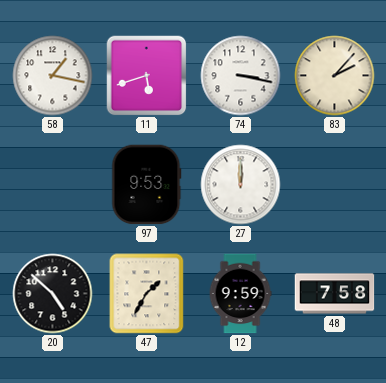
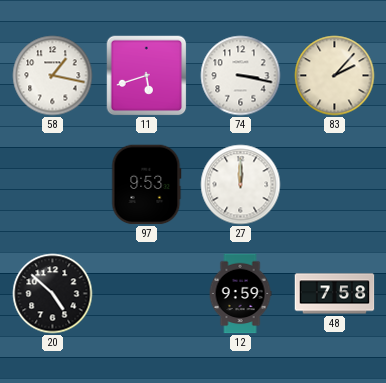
47: 1:35 -> none
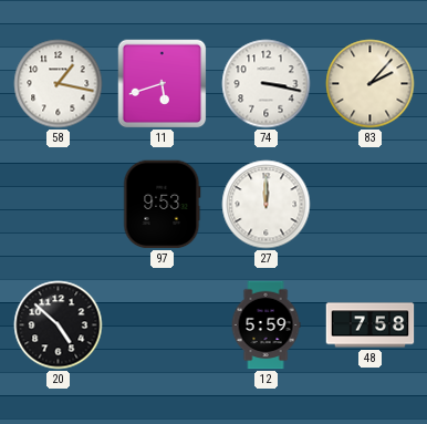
12: 9:59 -> 5:59
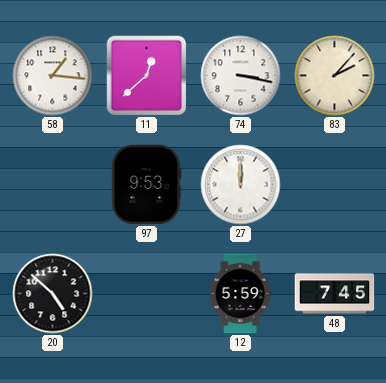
58: 1:17 -> 1:16
11: 5:42 -> 12:38
48: 7:58 -> 7:45
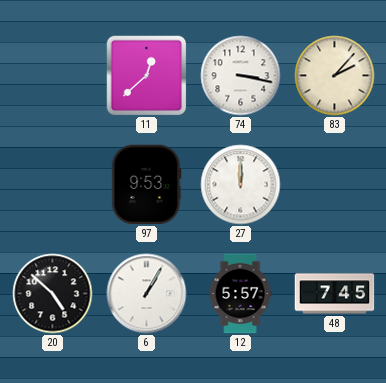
58: 1:16 -> none
6: none -> 1:05
12: 5:59 -> 5:57
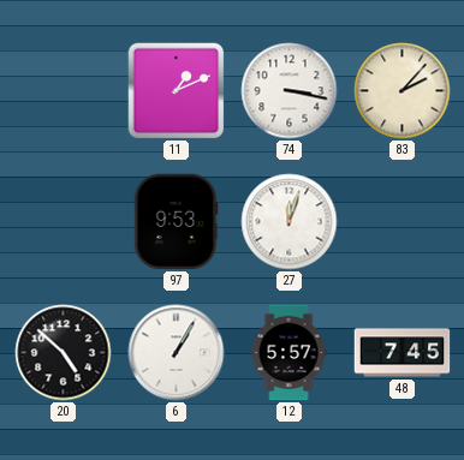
11: 12:38 -> 1:11
27: 12:00 -> 12:03
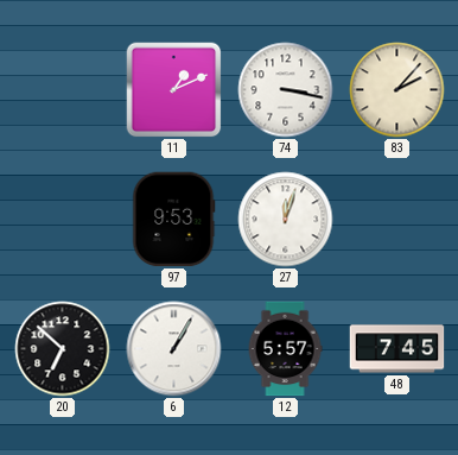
20: 4:52 -> 6:52
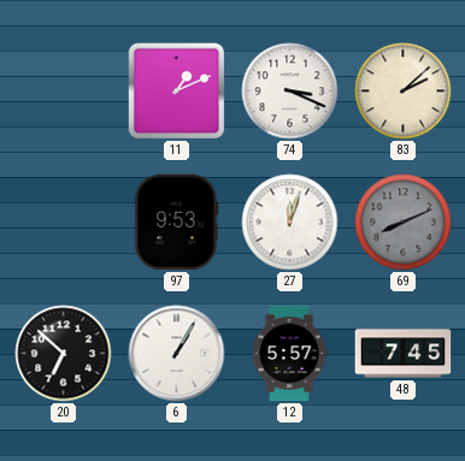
74: 3:17 -> 3:19
83: 2:07 -> 2:08
69: none -> 8:11
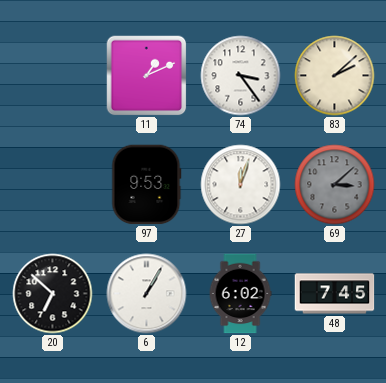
74: 3:19 -> 3:24
69: 8:11 -> 3:08
12: 5:57 -> 6:02
